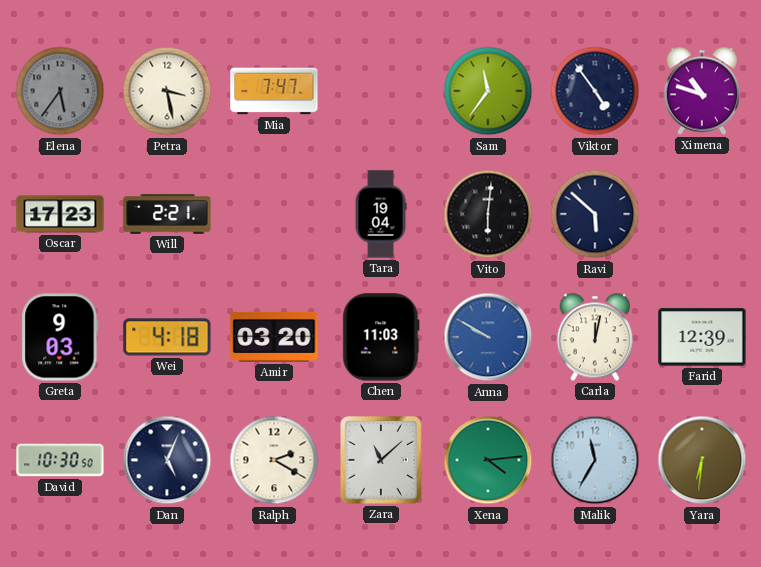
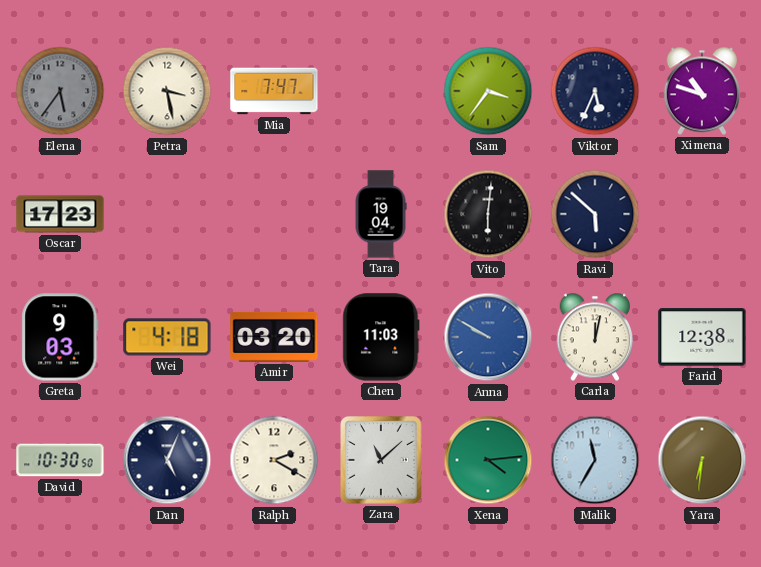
Sam: 11:36 -> 3:36
Viktor: 4:54 -> 5:34
Will: 2:21 -> none
Farid: 12:39 -> 12:38
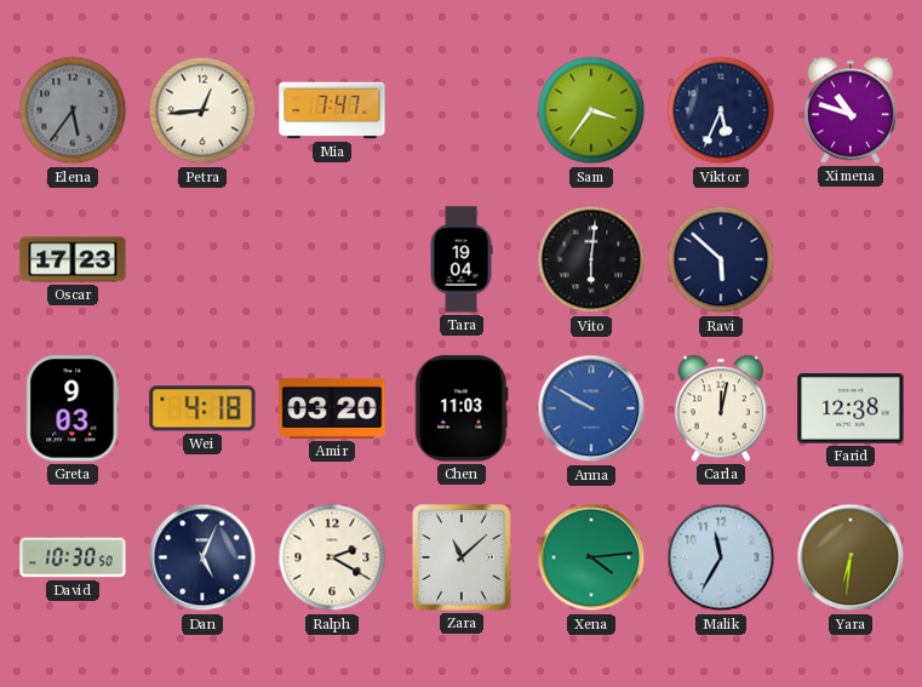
Petra: 3:28 -> 12:44
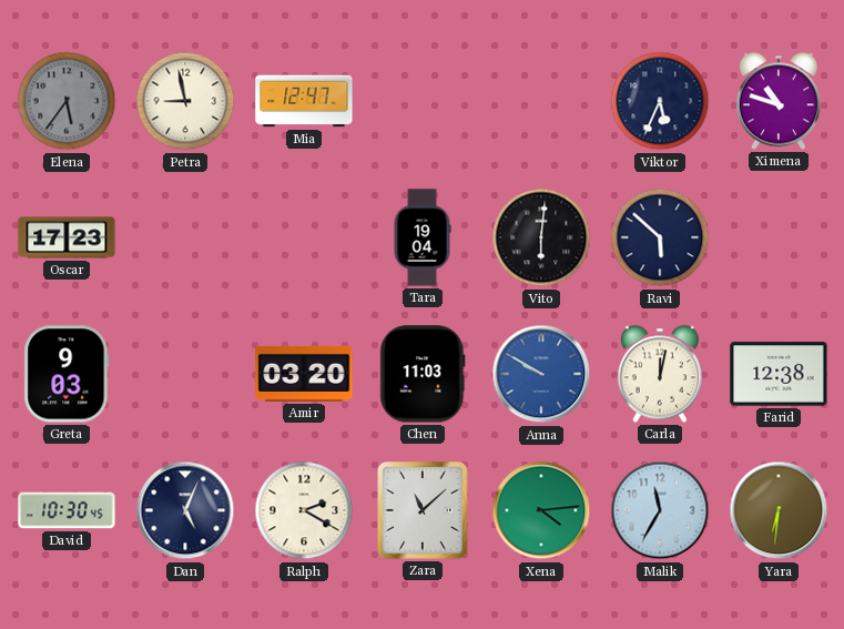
Petra: 12:44 -> 8:58
Mia: 7:47 -> 12:47
Sam: 3:36 -> none
Wei: 4:18 -> none
David: 10:30:50 -> 10:30:45
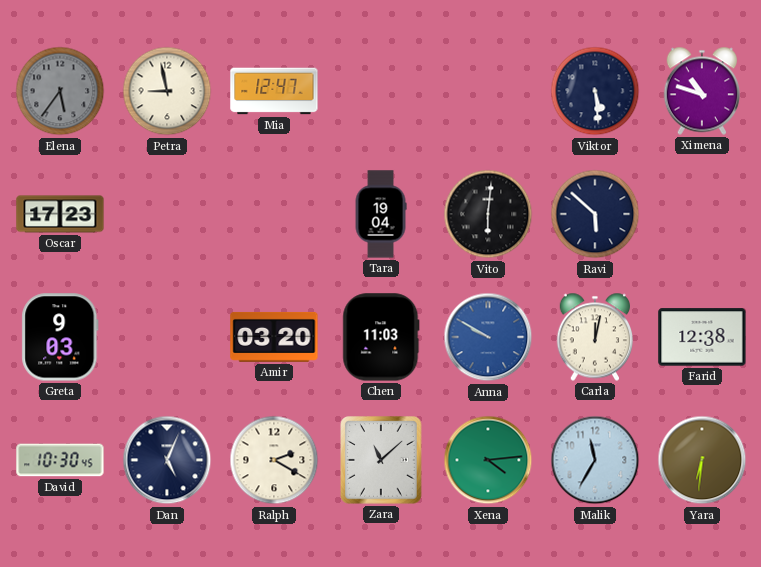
Viktor: 5:34 -> 5:29
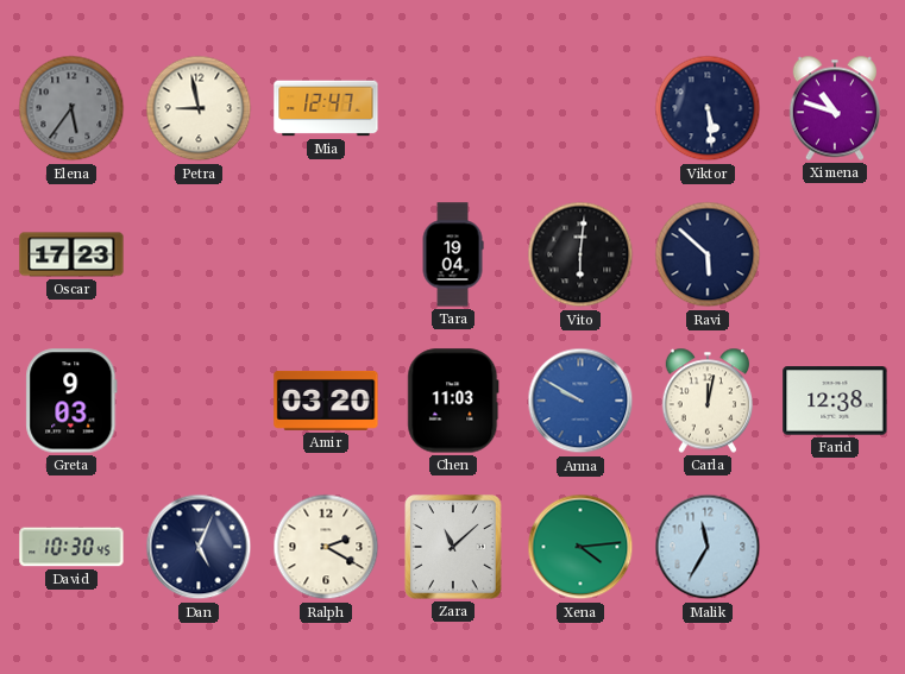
Yara: 6:31 -> none
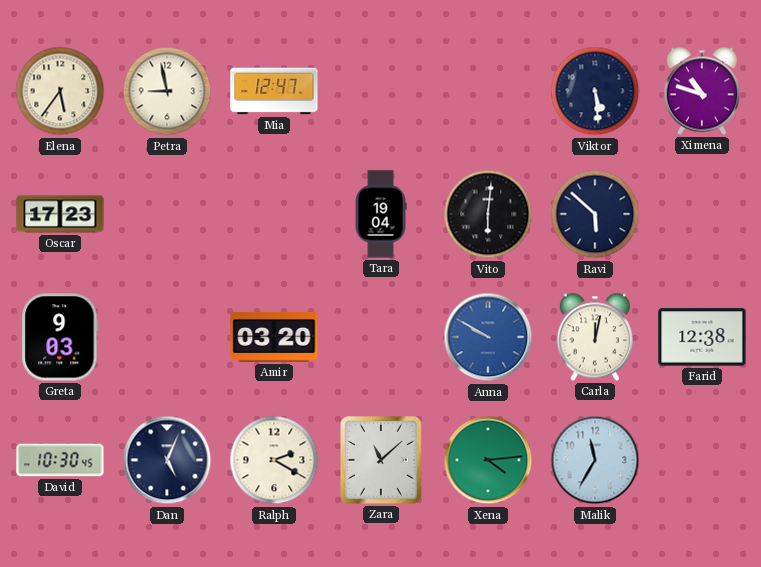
Elena dial: grey -> cream
Chen: 11:03 -> none
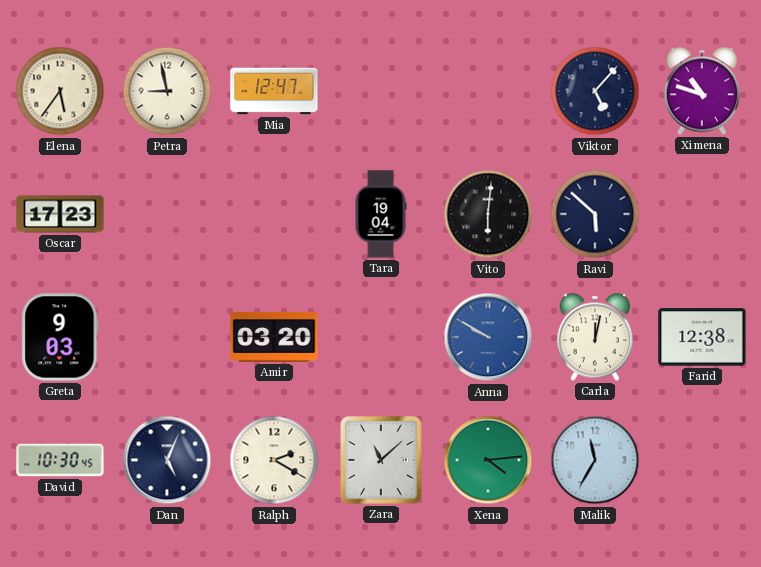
Viktor: 5:29 -> 5:07
